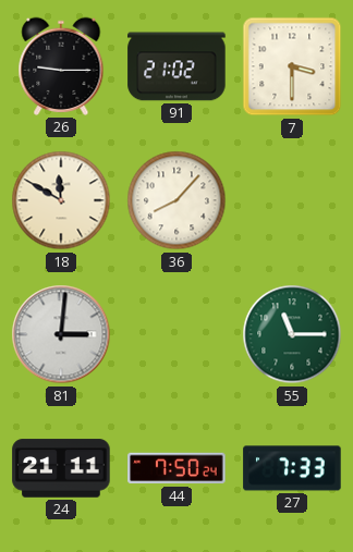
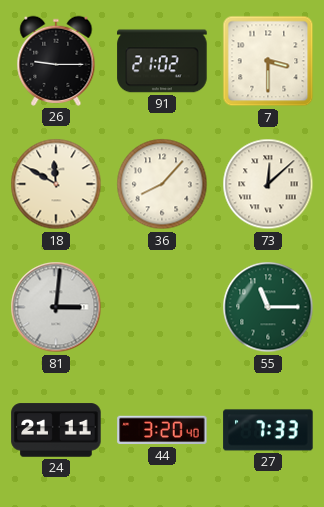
73: none -> 12:08
44: 7:50 -> 3:20
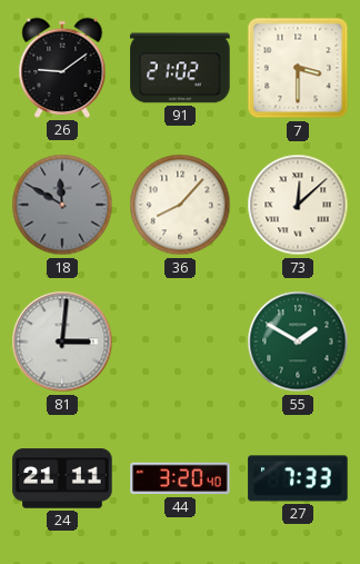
26: 9:15 -> 9:09
18 dial: cream -> grey
55: 11:15 -> 1:50
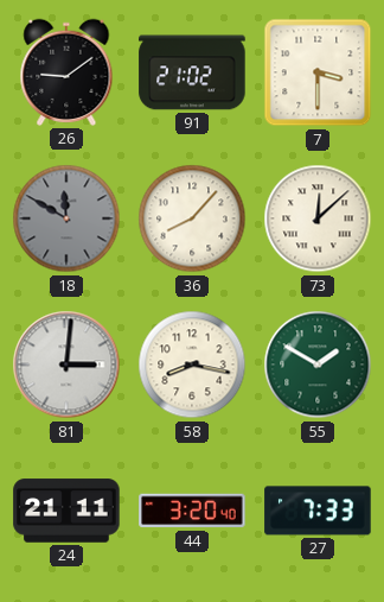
58: none -> 8:17
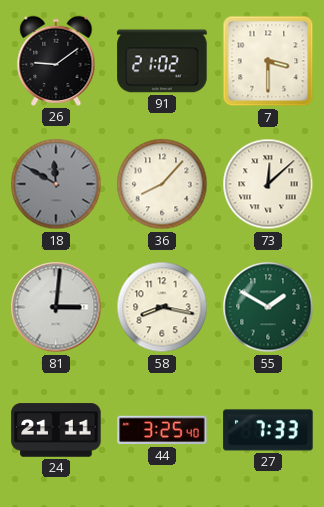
44: 3:20 -> 3:25
